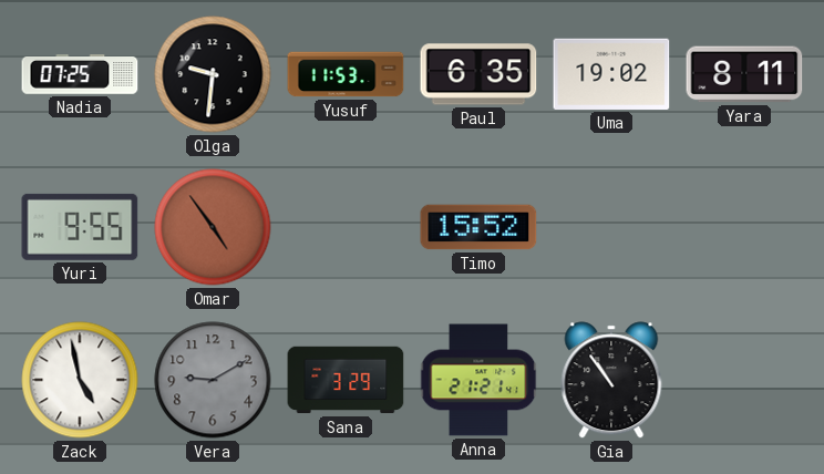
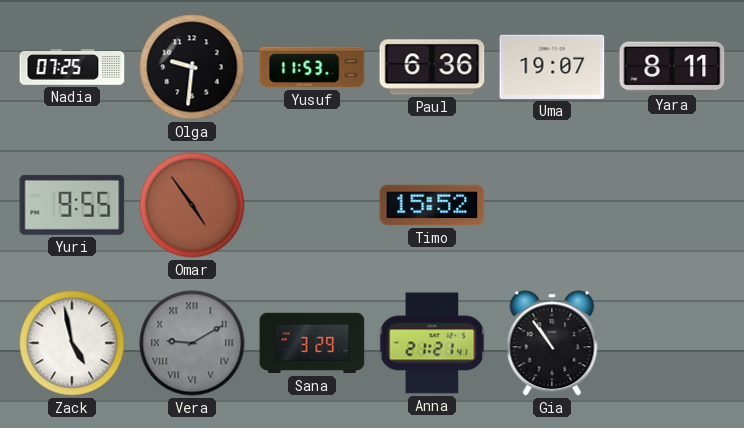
Paul: 6:35 -> 6:36
Uma: 19:02 -> 19:07
Vera numerals: Arabic -> Roman
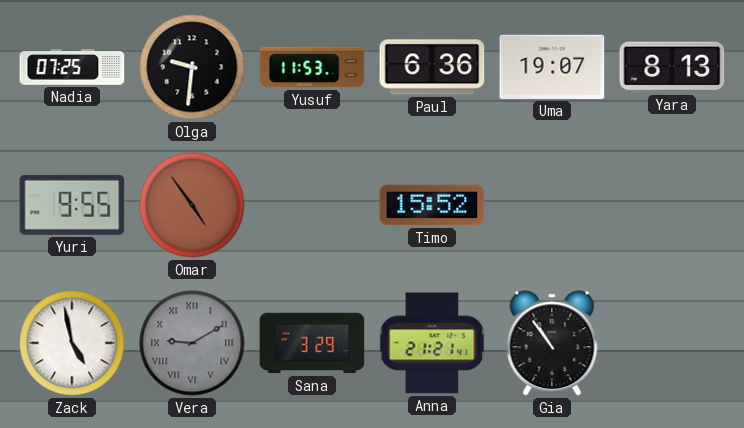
Yara: 8:11 -> 8:13
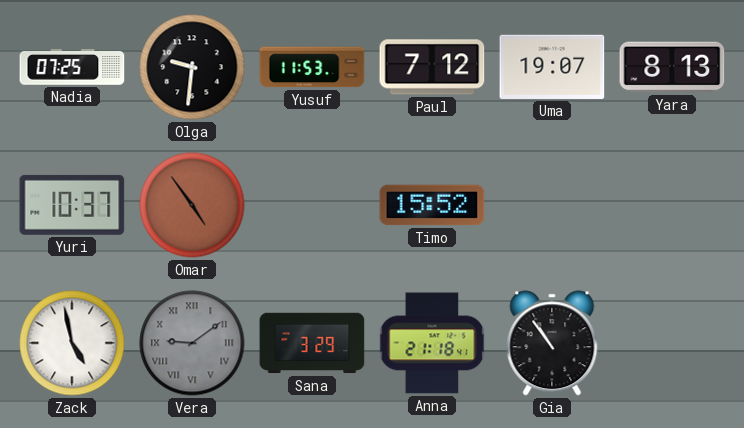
Paul: 6:36 -> 7:12
Yuri: 9:55 -> 10:37
Vera: 9:10 -> 9:09
Anna: 21:21 -> 21:18
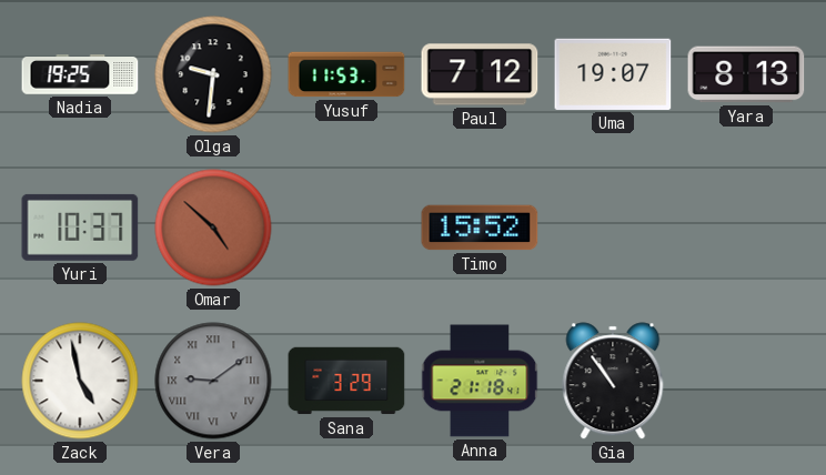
Nadia: 07:25 -> 19:25
Omar: 4:54 -> 4:52
